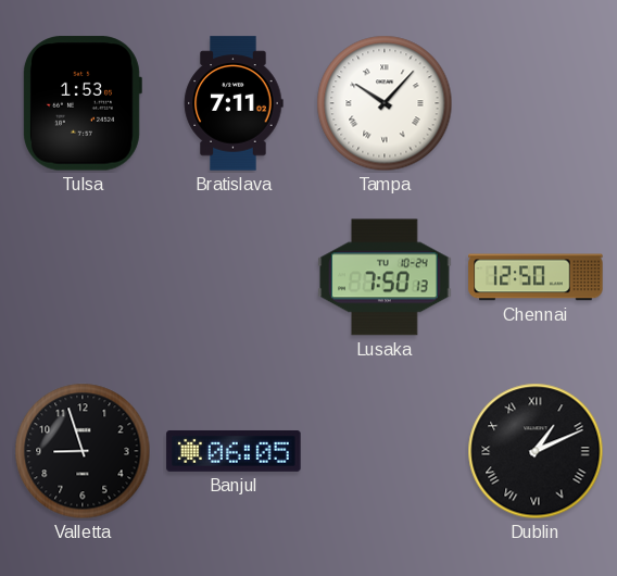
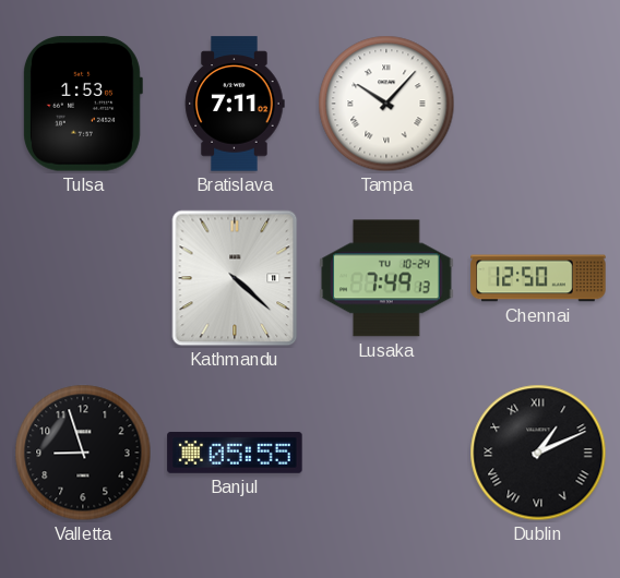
Kathmandu: none -> 4:22
Lusaka: 7:50 -> 7:49
Banjul: 06:05 -> 05:55
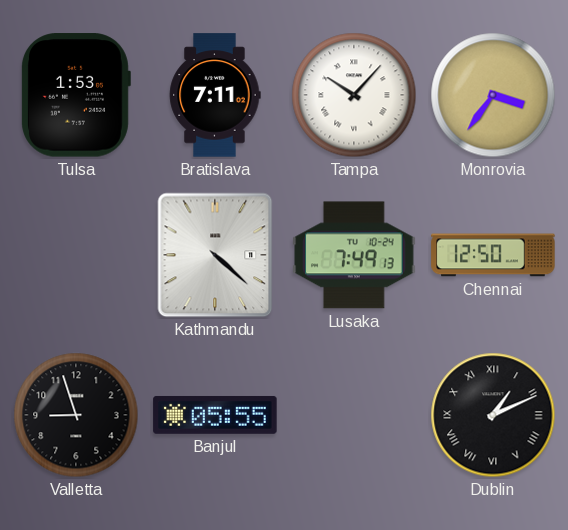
Monrovia: none -> 3:36
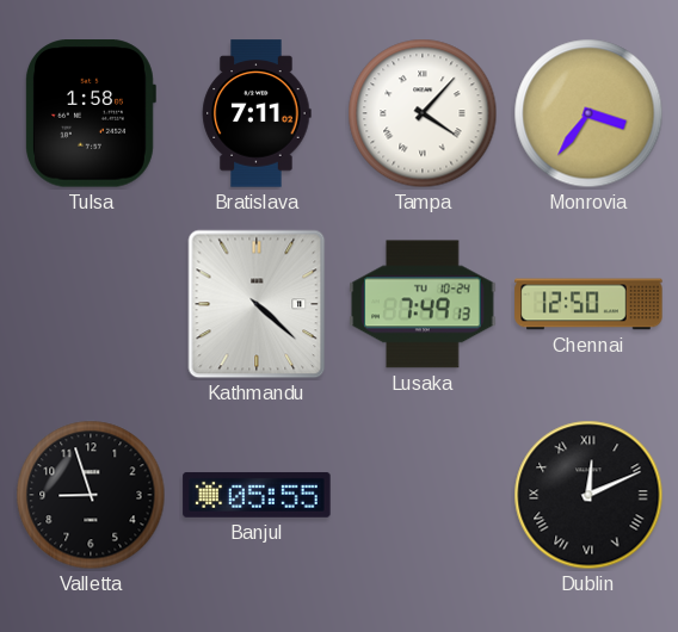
Tulsa: 1:53 -> 1:58
Tampa: 10:07 -> 4:07
Dublin: 1:11 -> 12:11
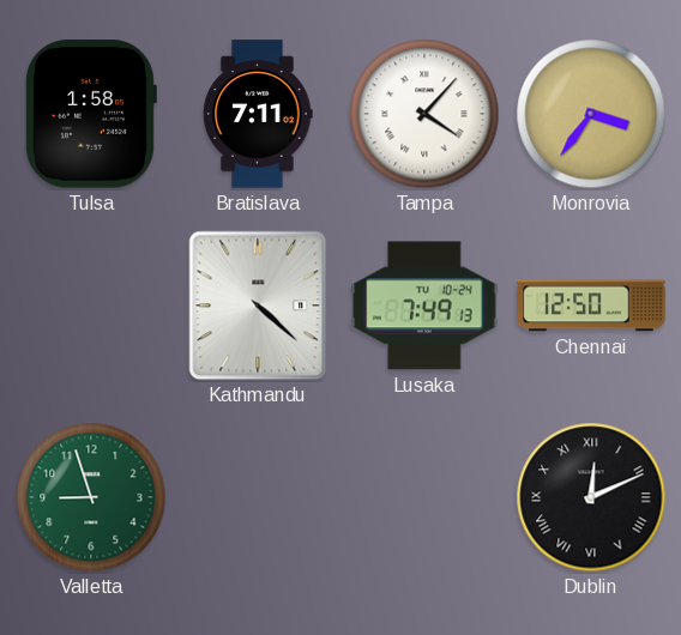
Valletta dial: black -> green
Banjul: 05:55 -> none
